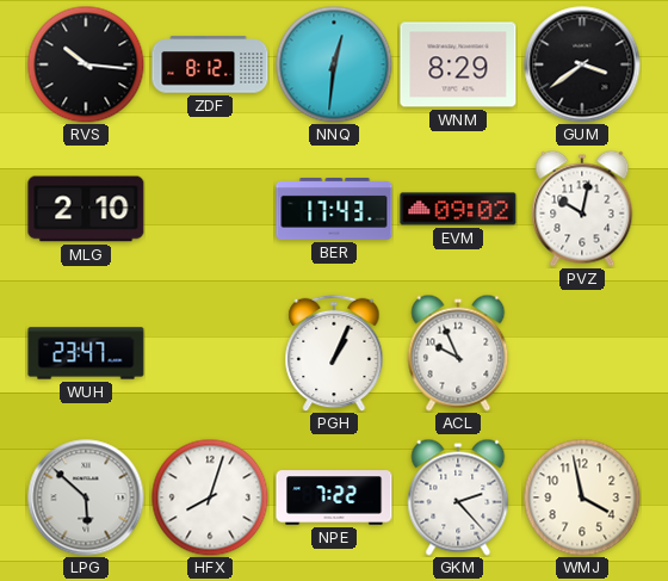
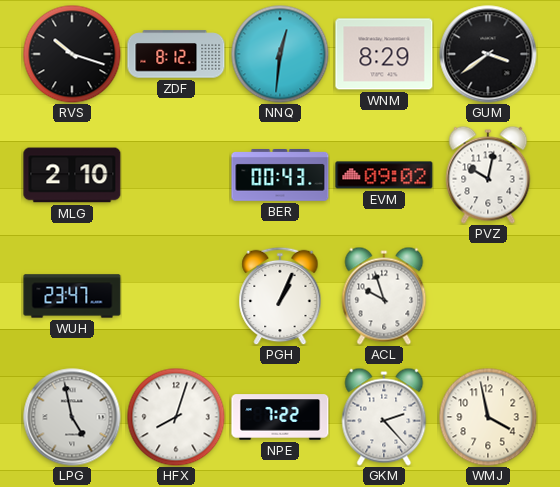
RVS: 10:16 -> 10:18
BER: 17:43 -> 00:43
ACL: 9:56 -> 9:57
LPG: 5:52 -> 4:58
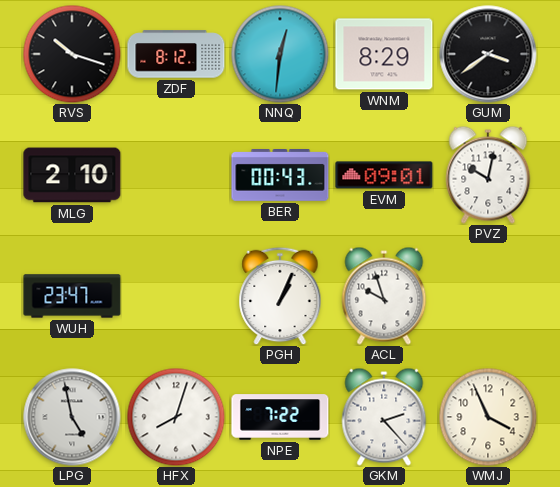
EVM: 09:02 -> 09:01
WMJ: 3:58 -> 3:56
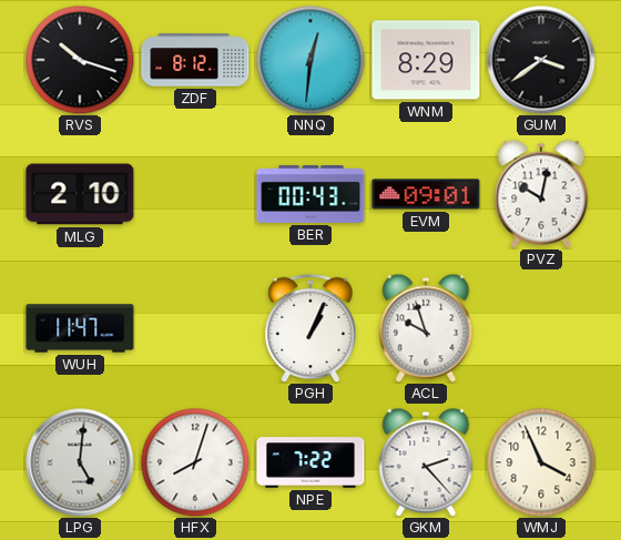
WUH: 23:47 -> 11:47
LPG: 4:58 -> 5:01
